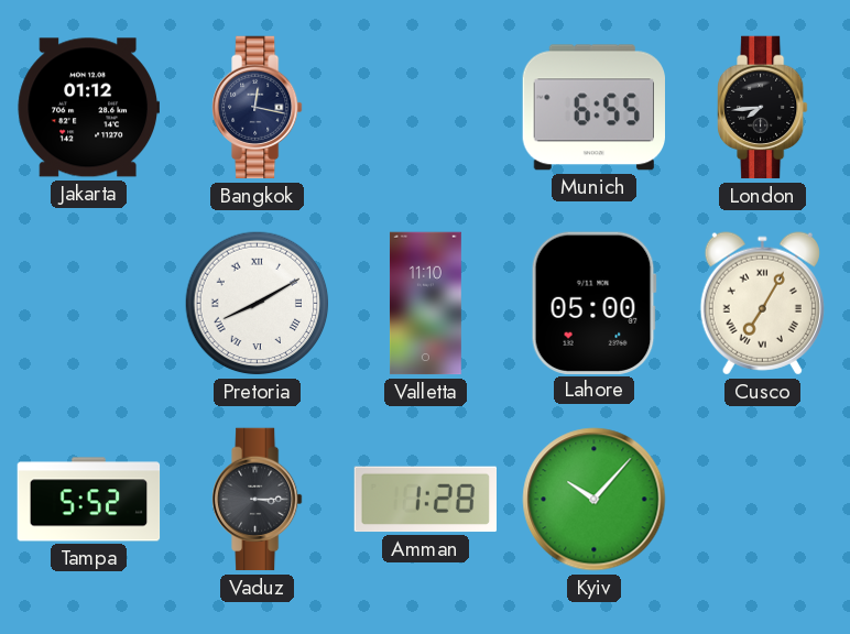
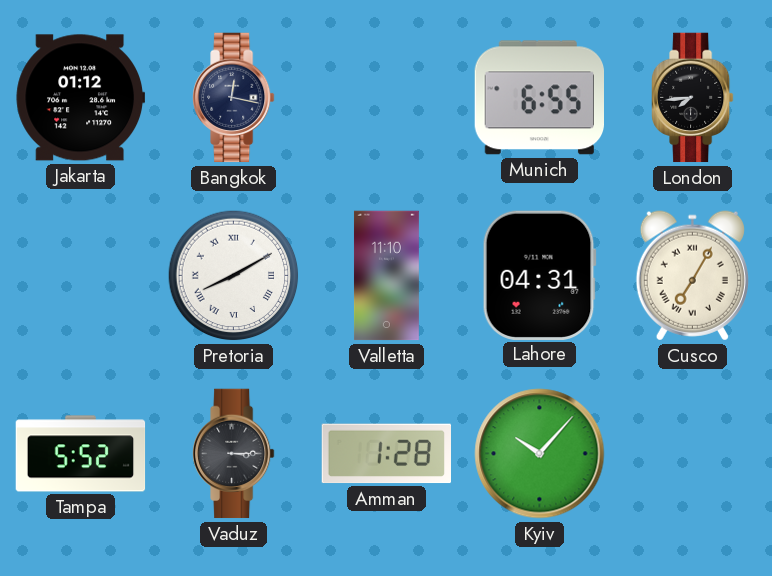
Lahore: 05:00 -> 04:31
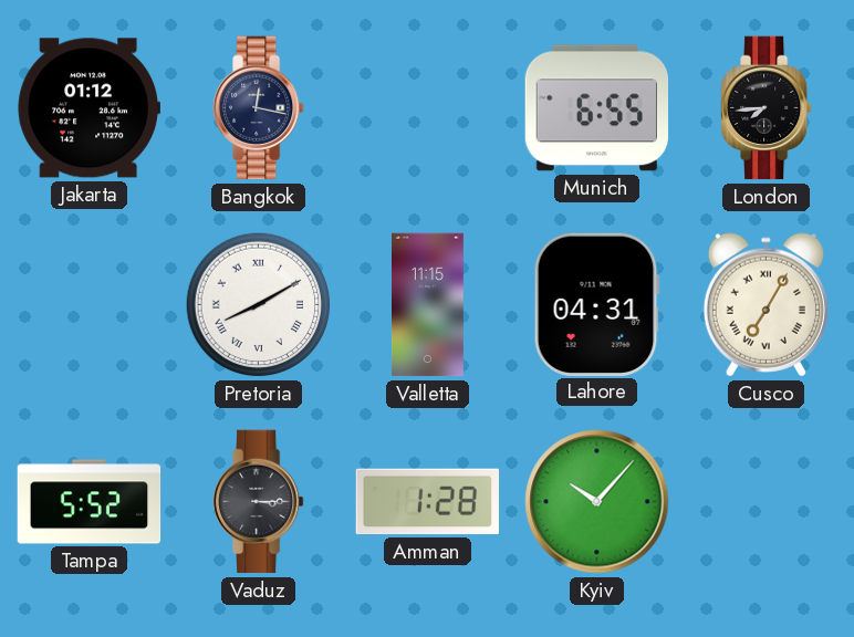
Valletta: 11:10 -> 11:15
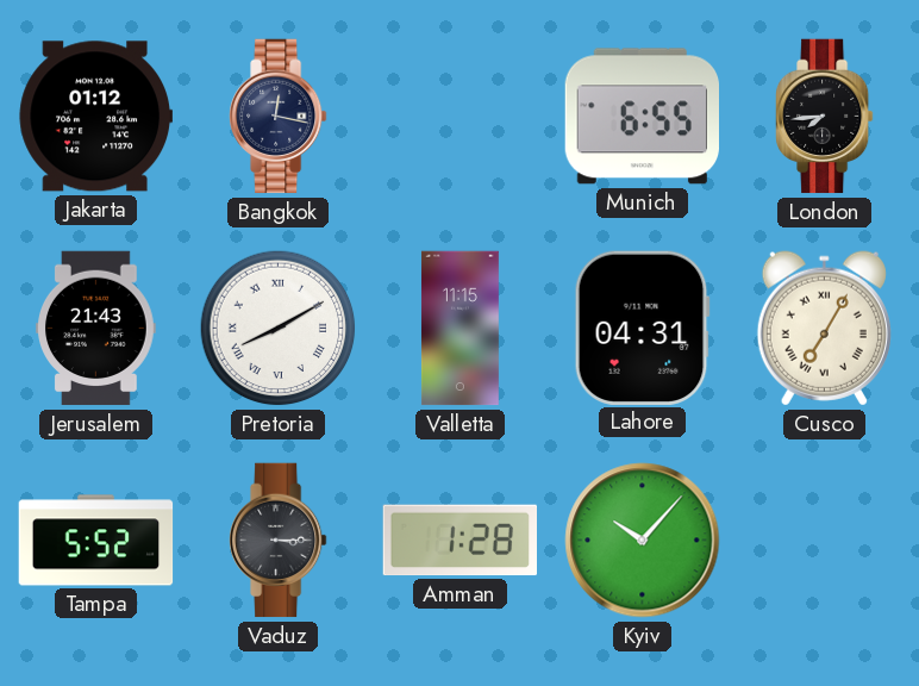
Jerusalem: none -> 21:43
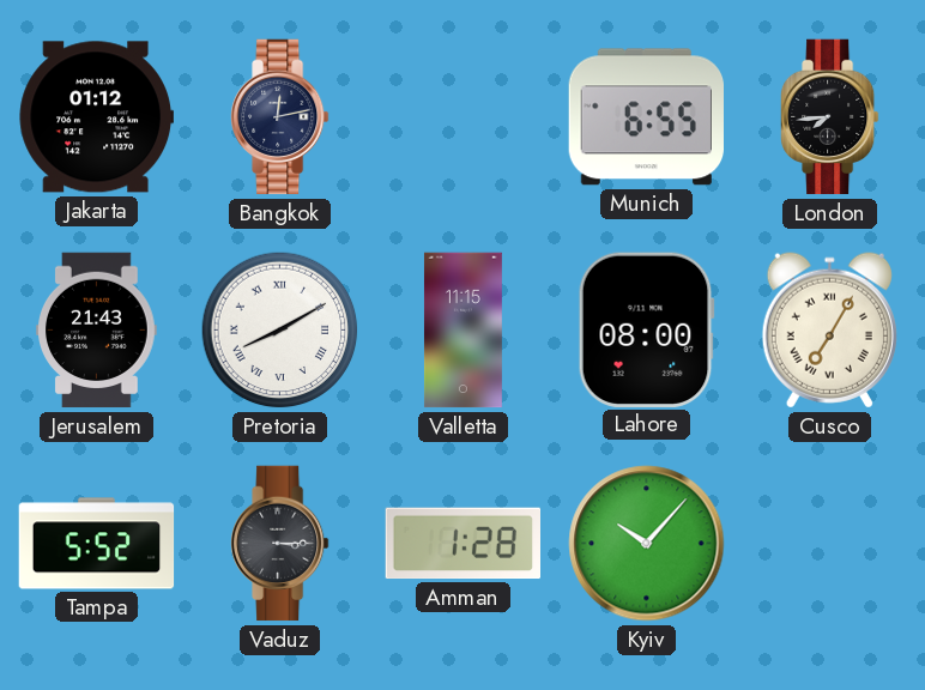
Bangkok: 12:17 -> 12:13
Lahore: 04:31 -> 08:00
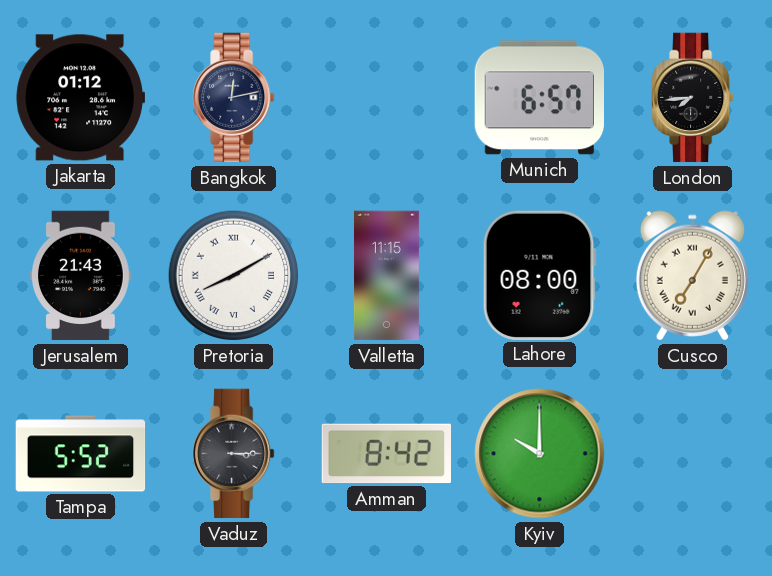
Munich: 6:55 -> 6:57
Amman: 1:28 -> 8:42
Kyiv: 10:07 -> 10:00
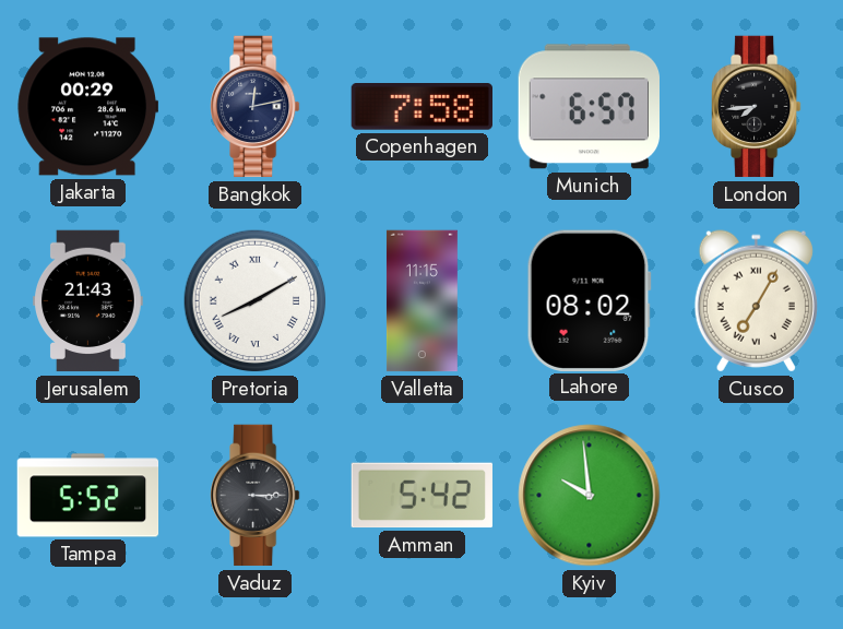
Jakarta: 01:12 -> 00:29
Copenhagen: none -> 7:58
Lahore: 08:00 -> 08:02
Amman: 8:42 -> 5:42
Kyiv: 10:00 -> 9:59
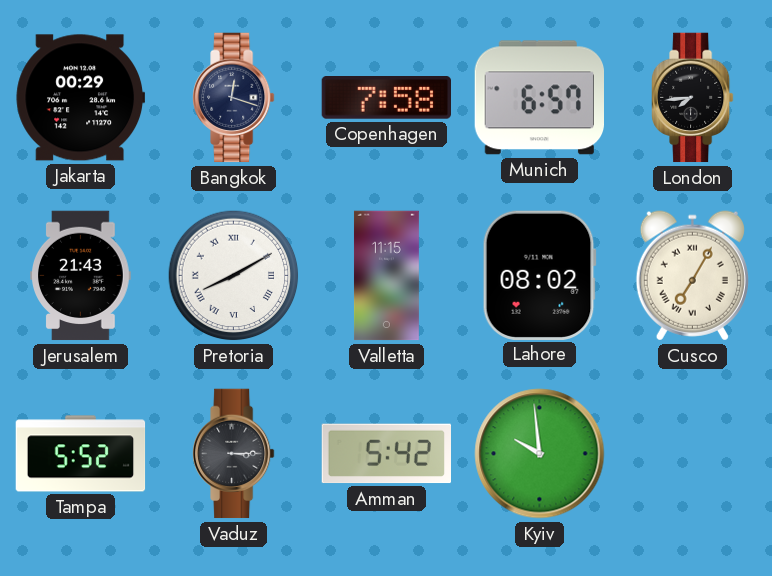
Bangkok: 12:13 -> 12:18
